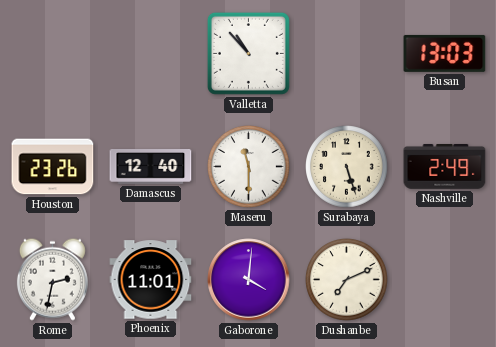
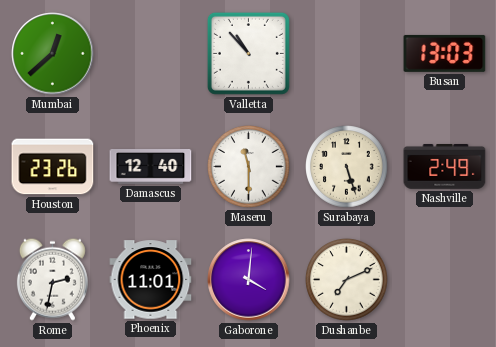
Mumbai: none -> 12:38
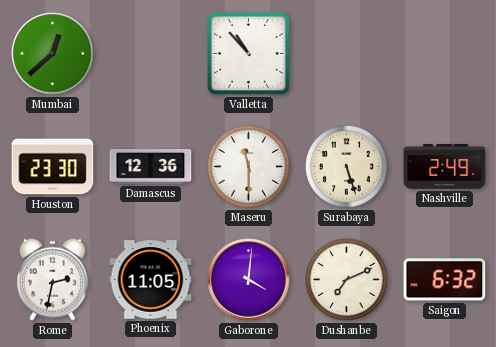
Busan: 13:03 -> none
Houston: 23:26 -> 23:30
Damascus: 12:40 -> 12:36
Phoenix: 11:01 -> 11:05
Saigon: none -> 6:32
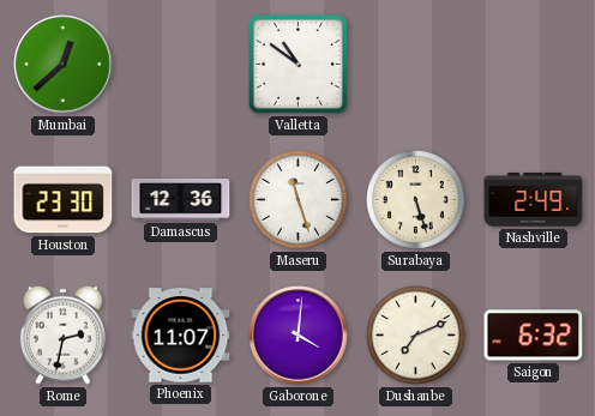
Valletta: 10:53 -> 10:51
Maseru: 11:30 -> 11:27
Phoenix: 11:05 -> 11:07
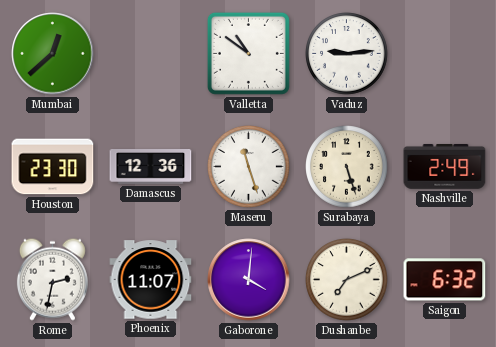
Vaduz: none -> 9:14
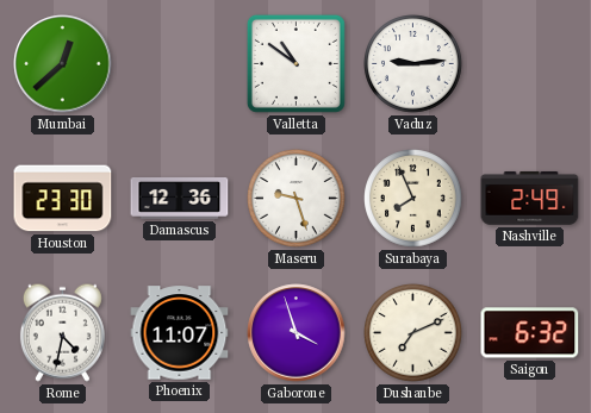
Maseru: 11:27 -> 9:27
Surabaya: 5:27 -> 7:56
Rome: 2:32 -> 4:32
Gaborone: 4:01 -> 3:57
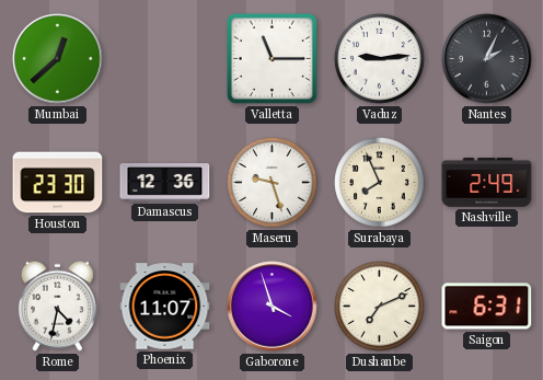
Valletta: 10:51 -> 11:15
Nantes: none -> 2:04
Saigon: 6:32 -> 6:31
